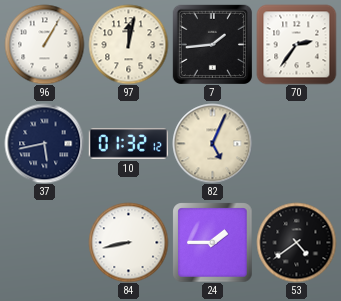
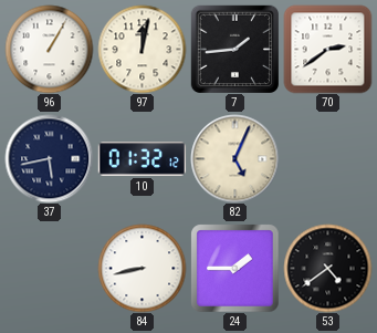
70: 2:36 -> 2:39
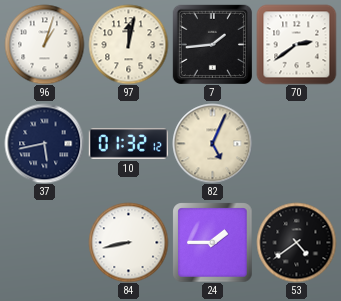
96: 1:05 -> 1:03
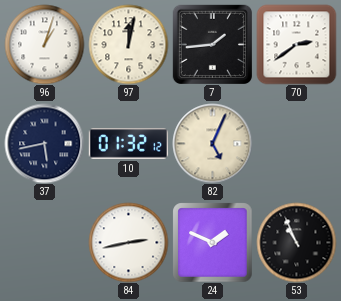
84: 8:43 -> 2:43
24: 1:45 -> 1:49
53: 4:39 -> 10:56
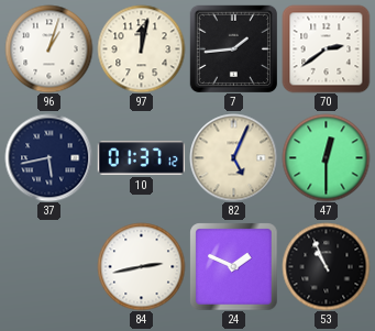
10: 01:32 -> 01:37
47: none -> 12:30
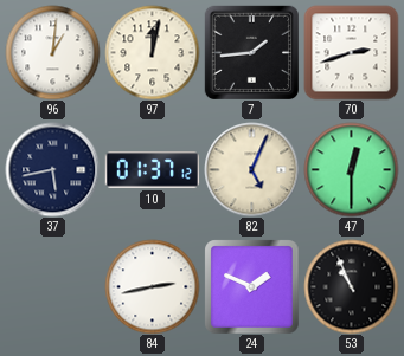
96: 1:03 -> 1:01
70: 2:39 -> 2:42
